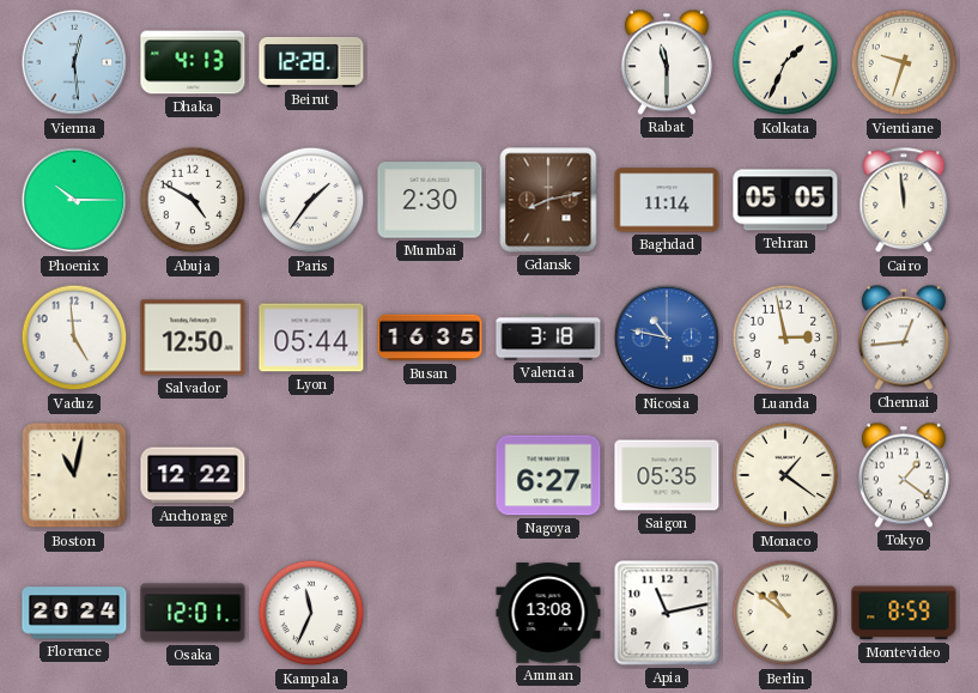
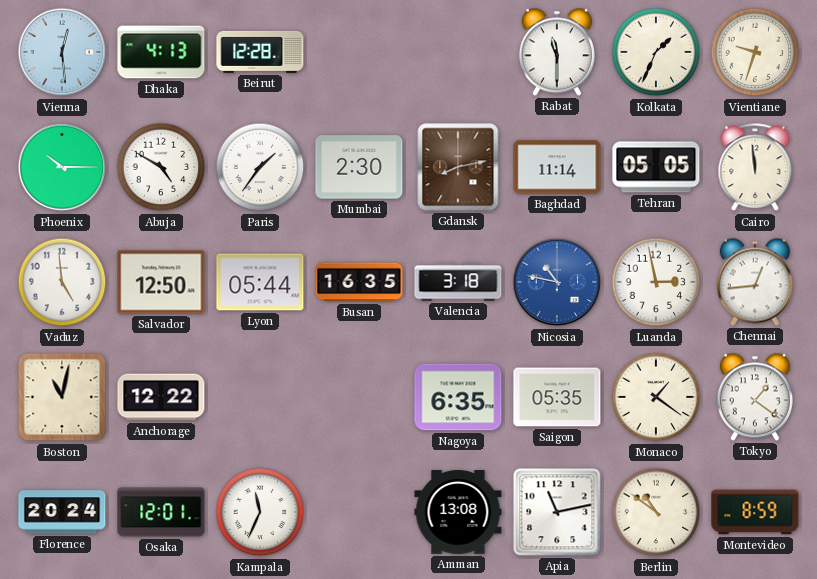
Nagoya: 6:27 -> 6:35
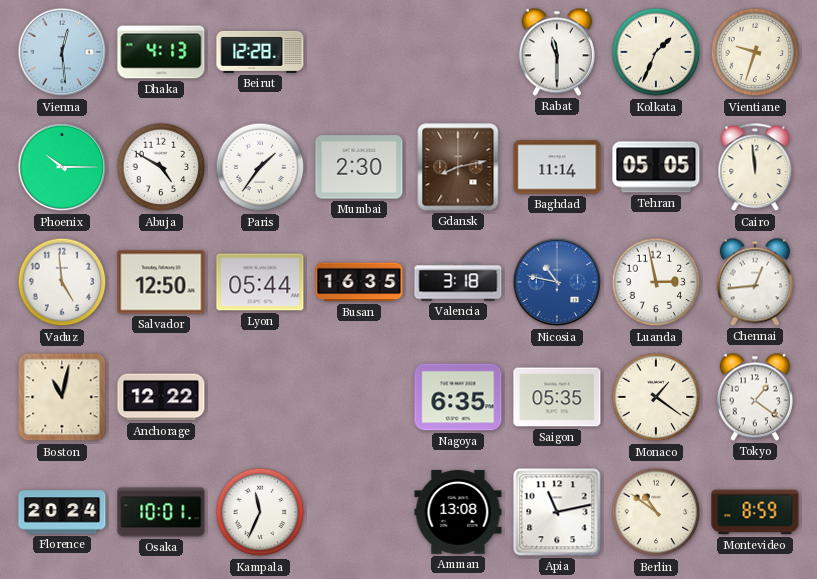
Osaka: 12:01 -> 10:01
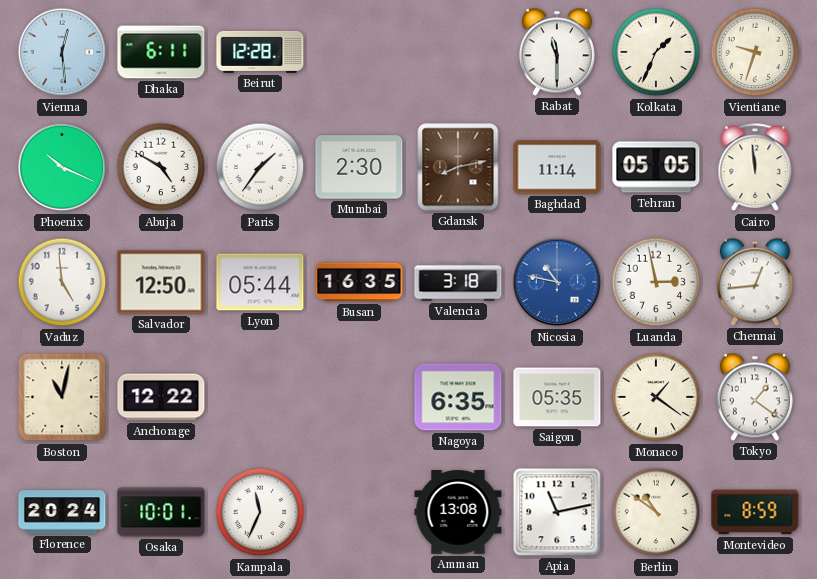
Dhaka: 4:13 -> 6:11
Phoenix: 10:15 -> 10:19
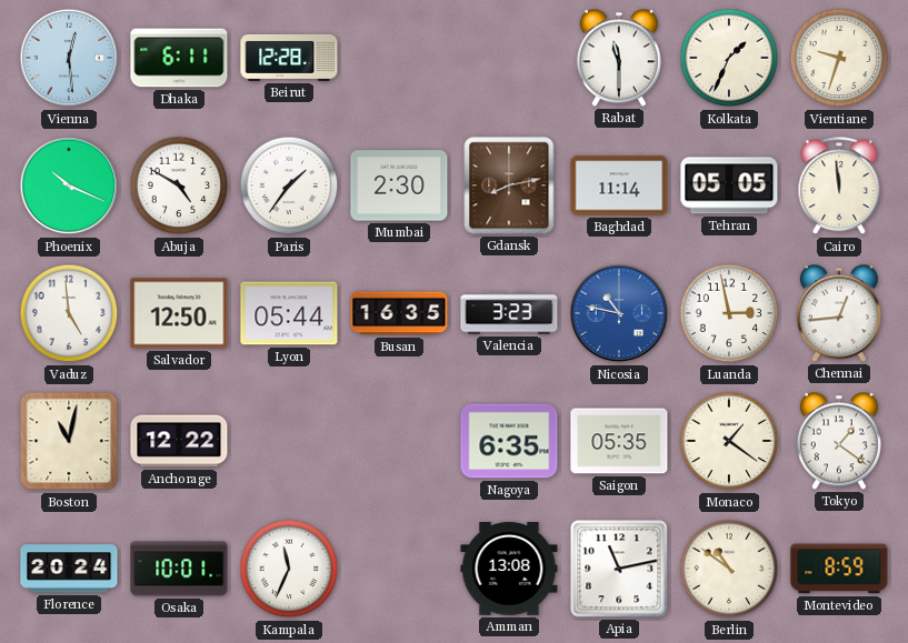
Valencia: 3:18 -> 3:23
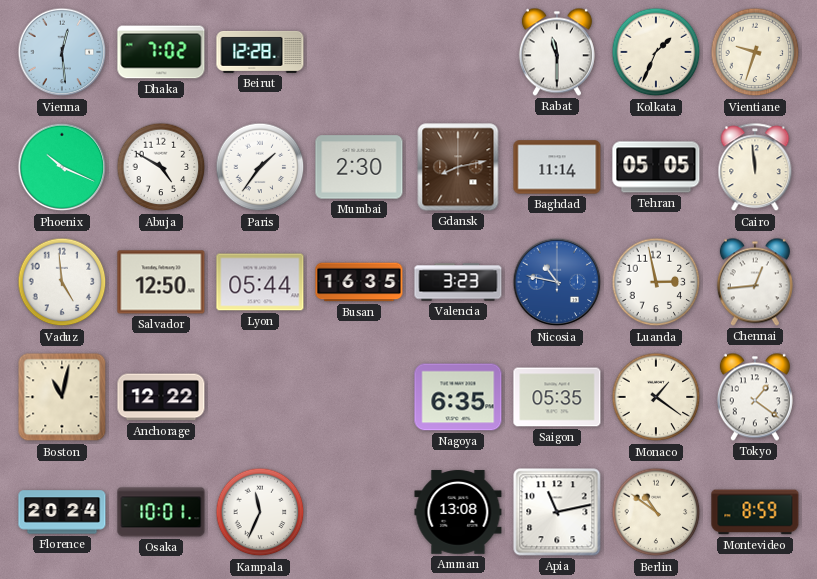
Dhaka: 6:11 -> 7:02
